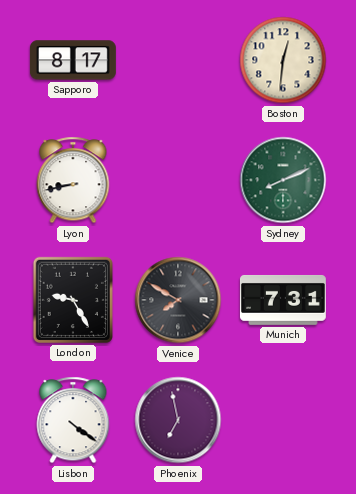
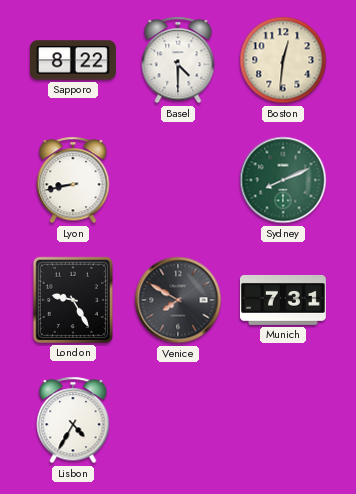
Sapporo: 8:17 -> 8:22
Basel: none -> 4:30
Lisbon: 4:21 -> 4:35
Phoenix: 6:58 -> none
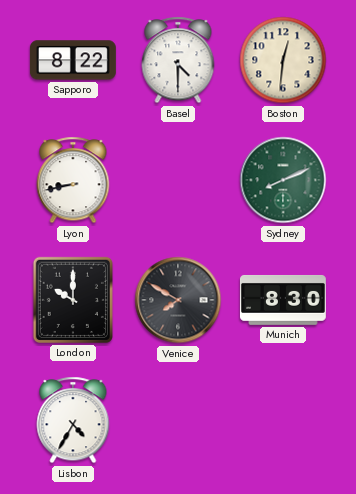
London: 9:25 -> 10:00
Munich: 7:31 -> 8:30
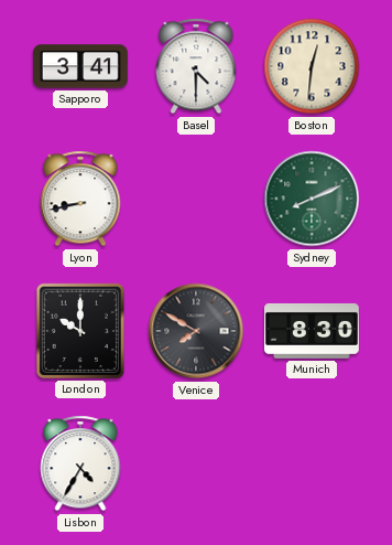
Sapporo: 8:22 -> 3:41
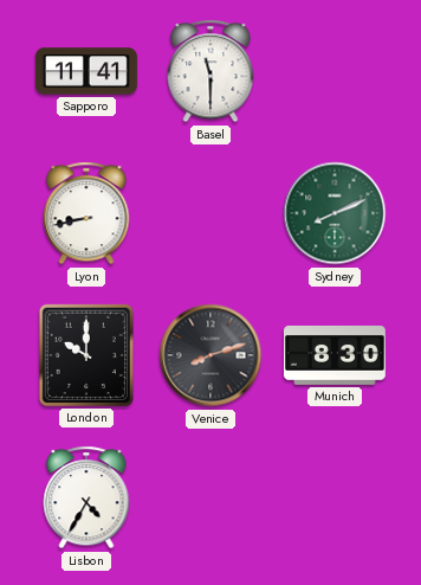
Sapporo: 3:41 -> 11:41
Basel: 4:30 -> 11:30
Boston: 12:31 -> none
Venice: 7:50 -> 8:12
